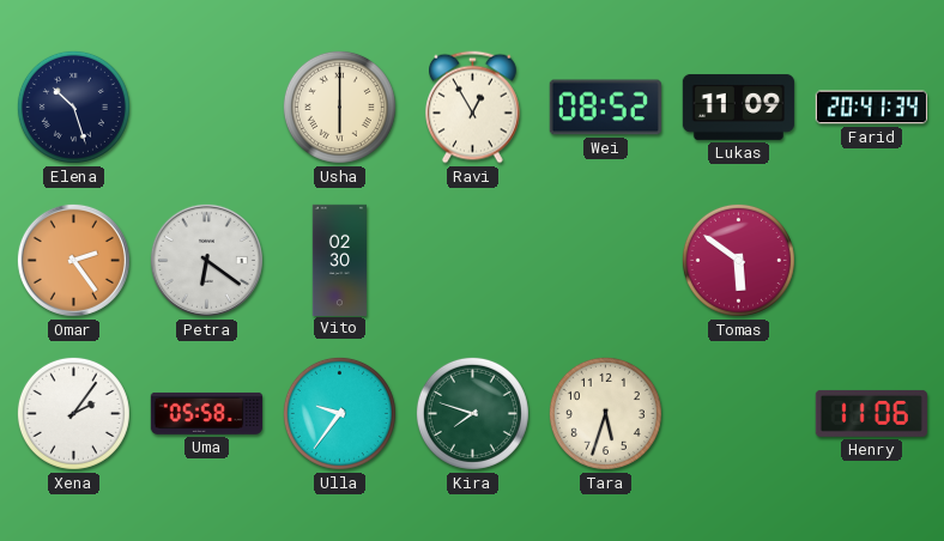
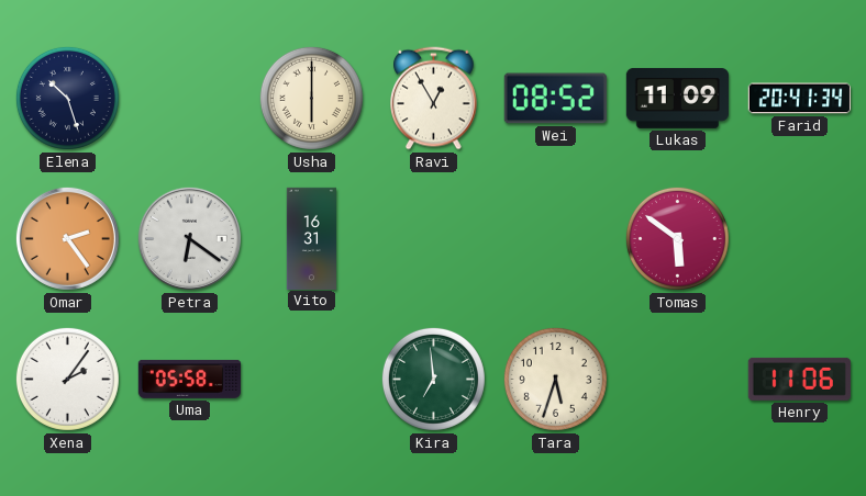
Vito: 02:30 -> 16:31
Ulla: 9:36 -> none
Kira: 7:48 -> 6:59
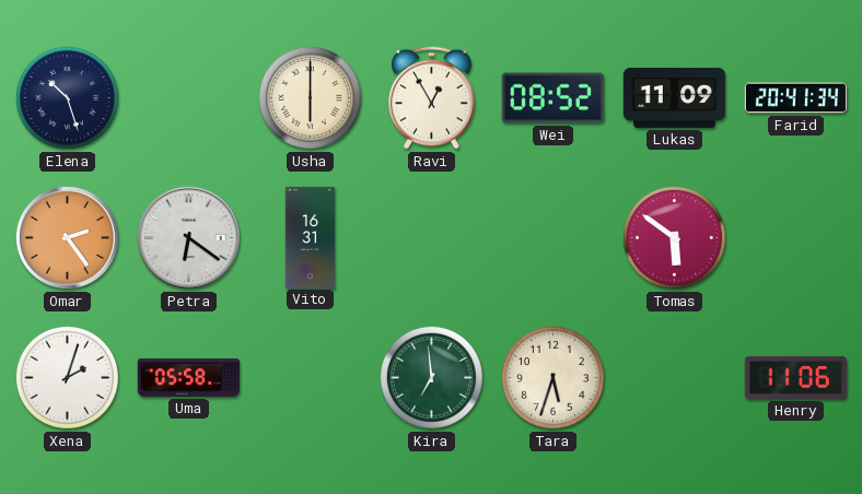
Xena: 2:06 -> 2:03
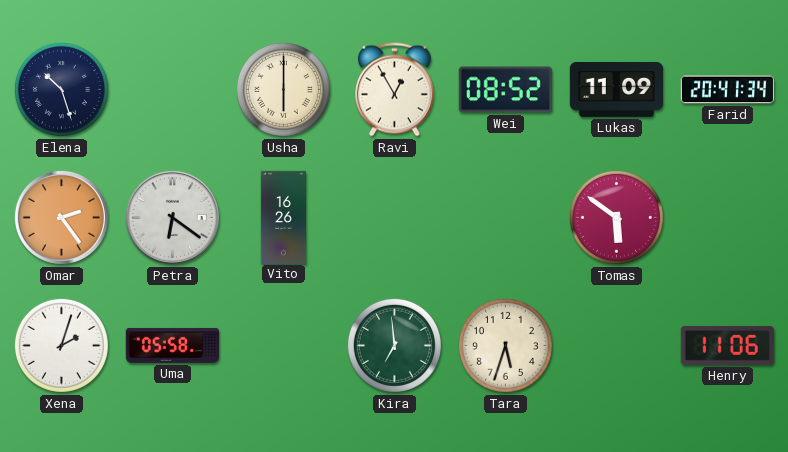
Vito: 16:31 -> 16:26
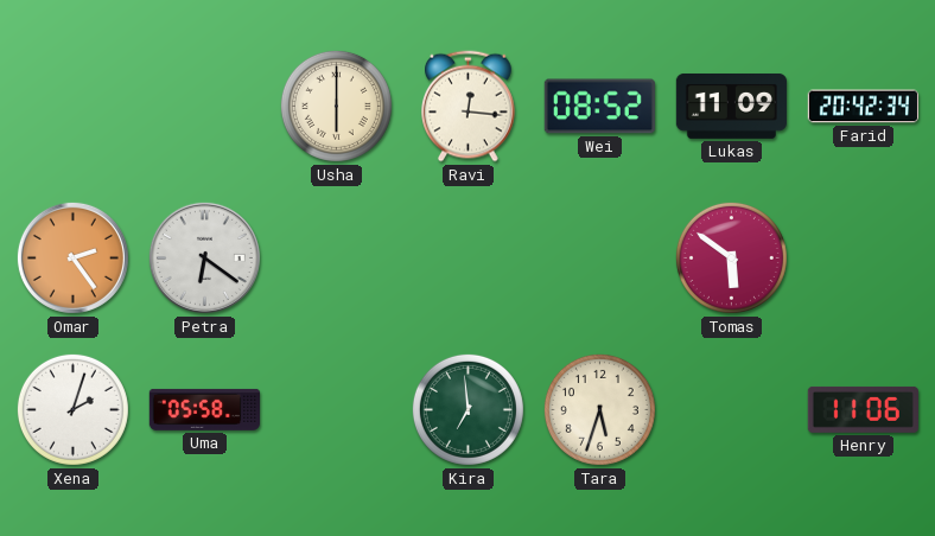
Elena: 10:27 -> none
Ravi: 12:55 -> 12:16
Farid: 20:41 -> 20:42
Vito: 16:26 -> none
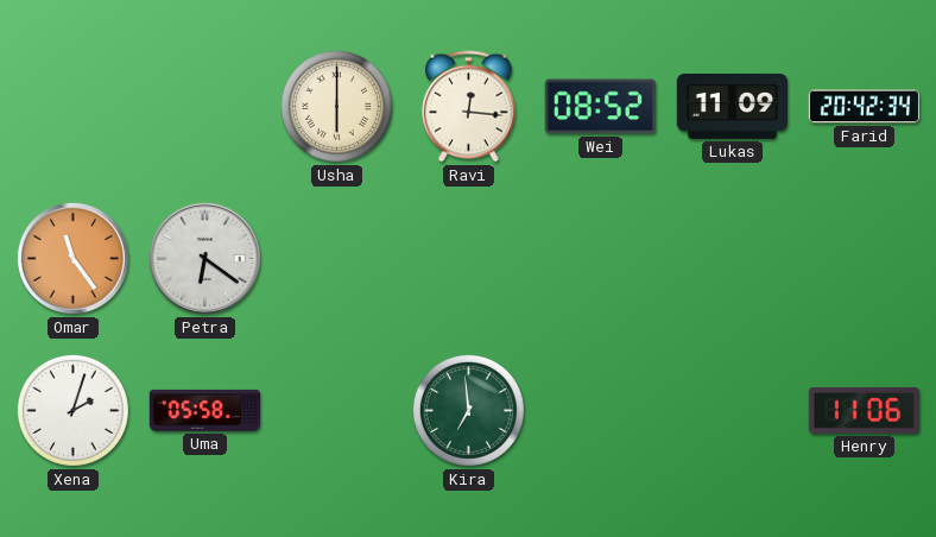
Omar: 2:24 -> 11:24
Tomas: 5:51 -> none
Tara: 5:33 -> none
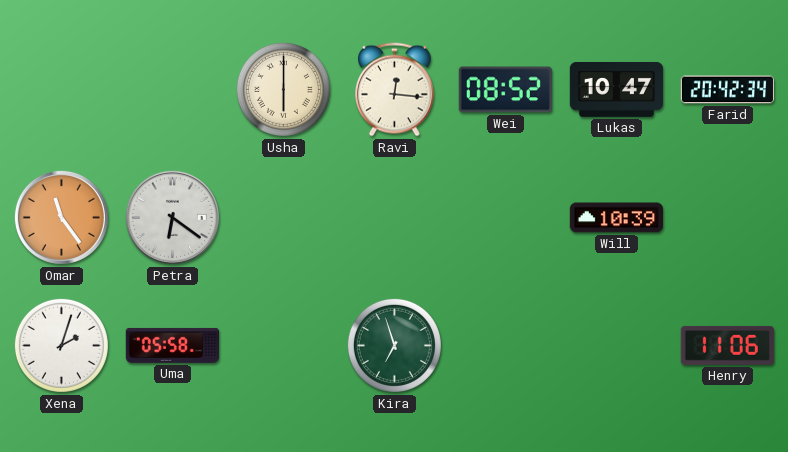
Lukas: 11:09 -> 10:47
Will: none -> 10:39
Kira: 6:59 -> 6:57
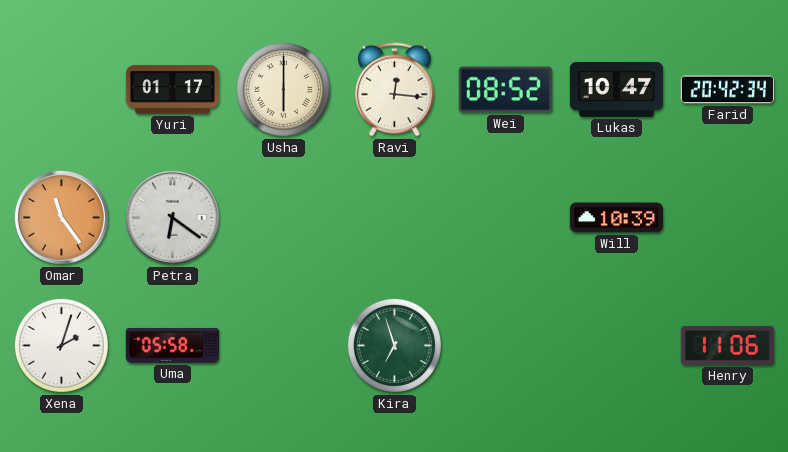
Yuri: none -> 01:17
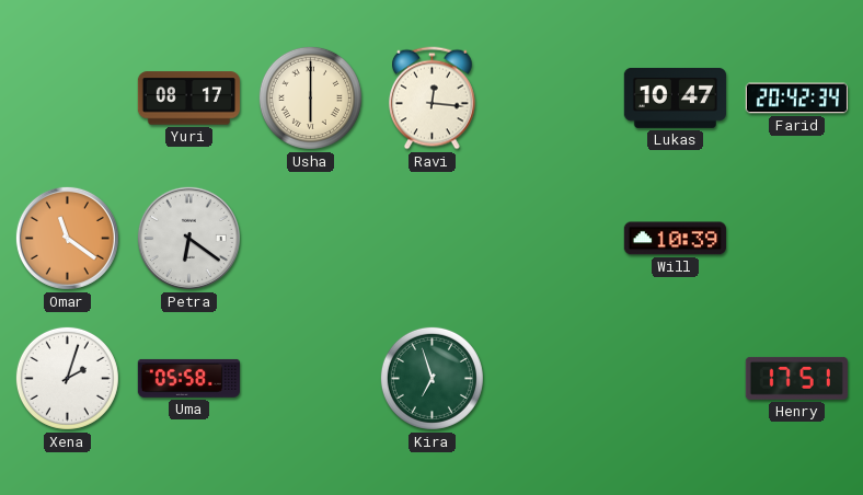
Yuri: 01:17 -> 08:17
Wei: 08:52 -> none
Omar: 11:24 -> 11:21
Henry: 11:06 -> 17:51
